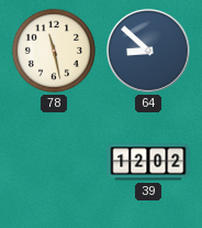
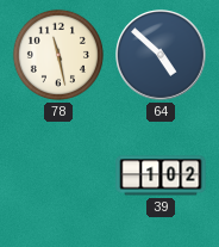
64: 8:52 -> 4:52
39: 12:02 -> 1:02
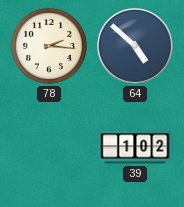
78: 11:28 -> 2:16
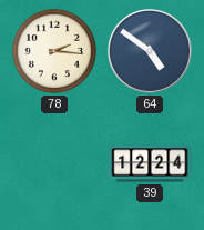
64: 4:52 -> 4:51
39: 1:02 -> 12:24
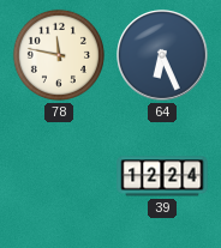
78: 2:16 -> 11:47
64: 4:51 -> 6:26
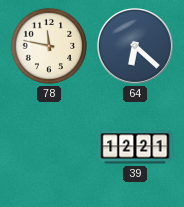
64: 6:26 -> 6:22
39: 12:24 -> 12:21
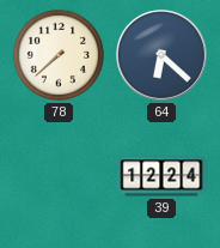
78: 11:47 -> 7:38
39: 12:21 -> 12:24
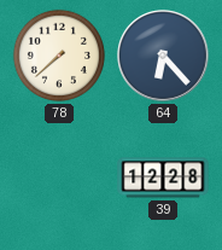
64: 6:22 -> 6:23
39: 12:24 -> 12:28
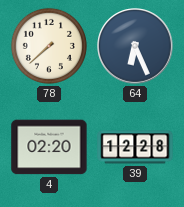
64: 6:23 -> 6:26
4: none -> 02:20
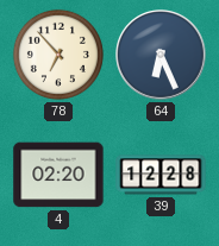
78: 7:38 -> 6:53
